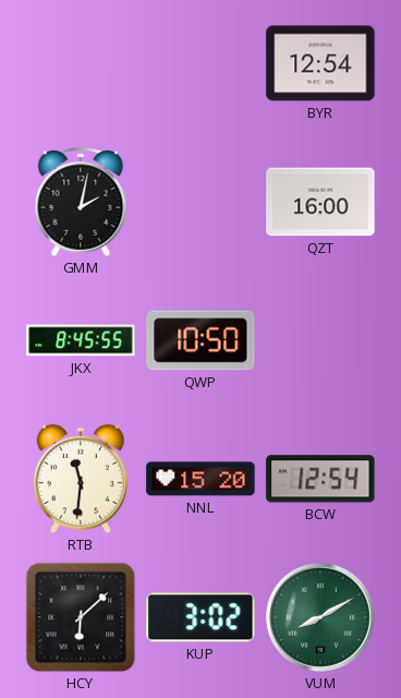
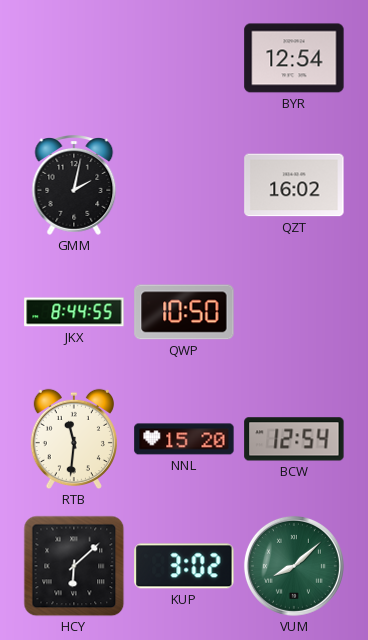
QZT: 16:00 -> 16:02
JKX: 8:45 -> 8:44
VUM: 8:10 -> 8:08
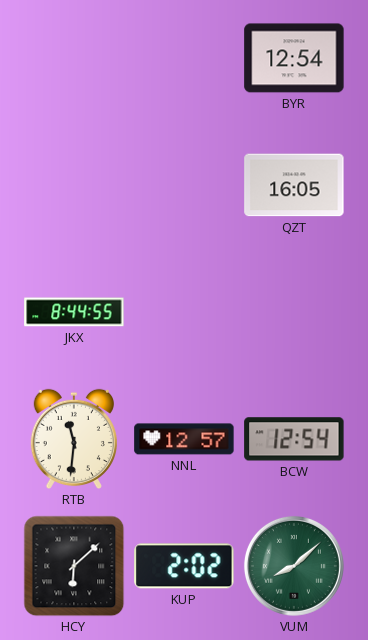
GMM: 2:02 -> none
QZT: 16:02 -> 16:05
QWP: 10:50 -> none
NNL: 15:20 -> 12:57
KUP: 3:02 -> 2:02
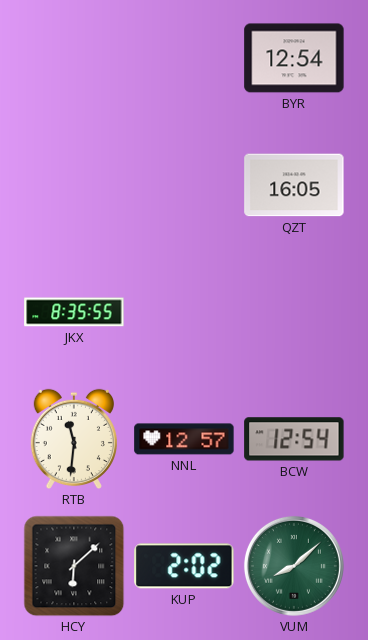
JKX: 8:44 -> 8:35
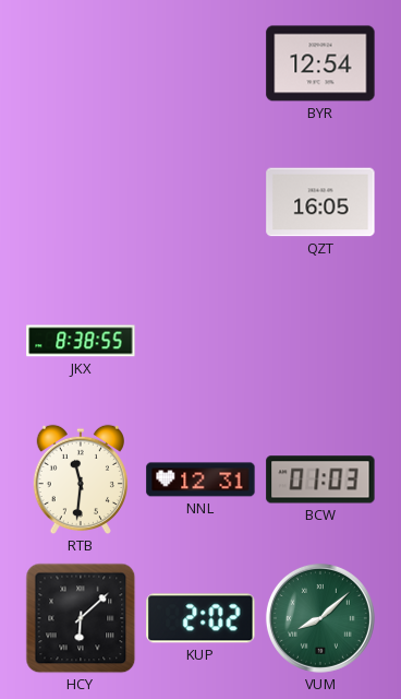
JKX: 8:35 -> 8:38
NNL: 12:57 -> 12:31
BCW: 12:54 -> 01:03
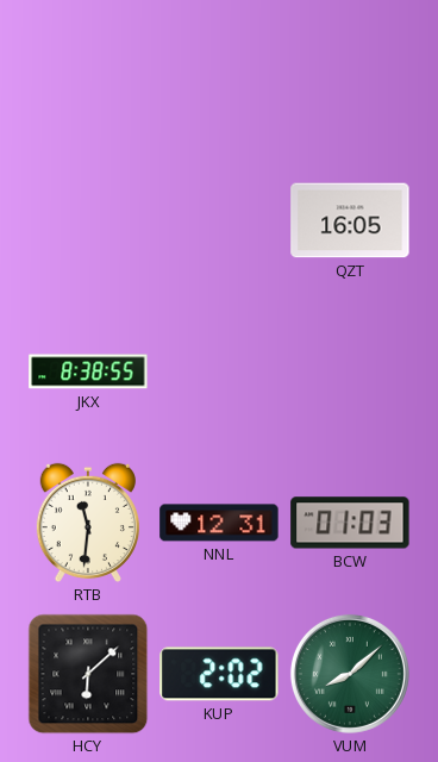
BYR: 12:54 -> none
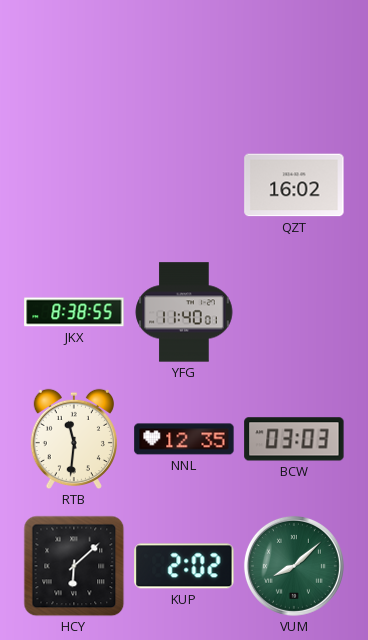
QZT: 16:05 -> 16:02
YFG: none -> 11:40
NNL: 12:31 -> 12:35
BCW: 01:03 -> 03:03
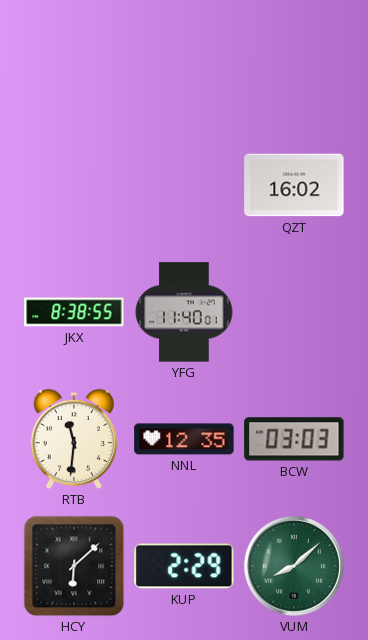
KUP: 2:02 -> 2:29
